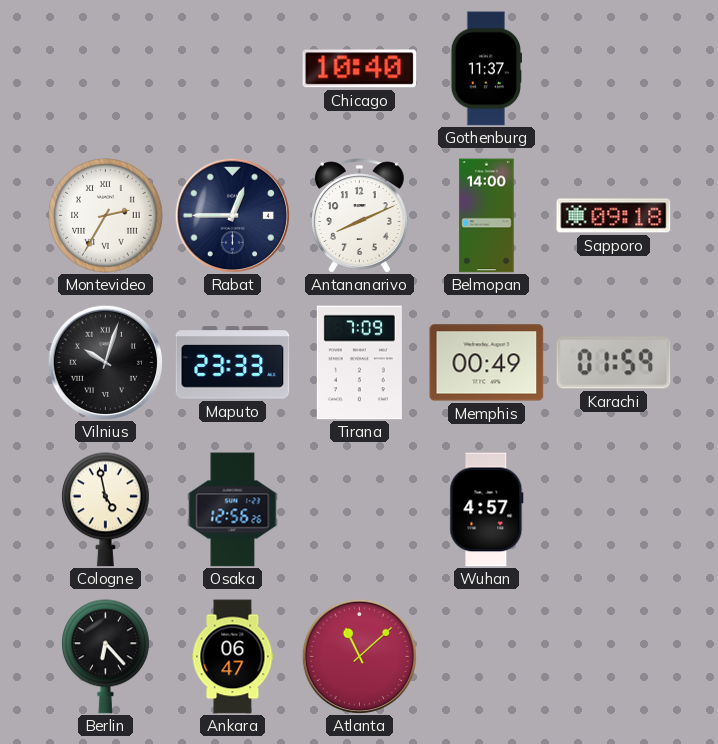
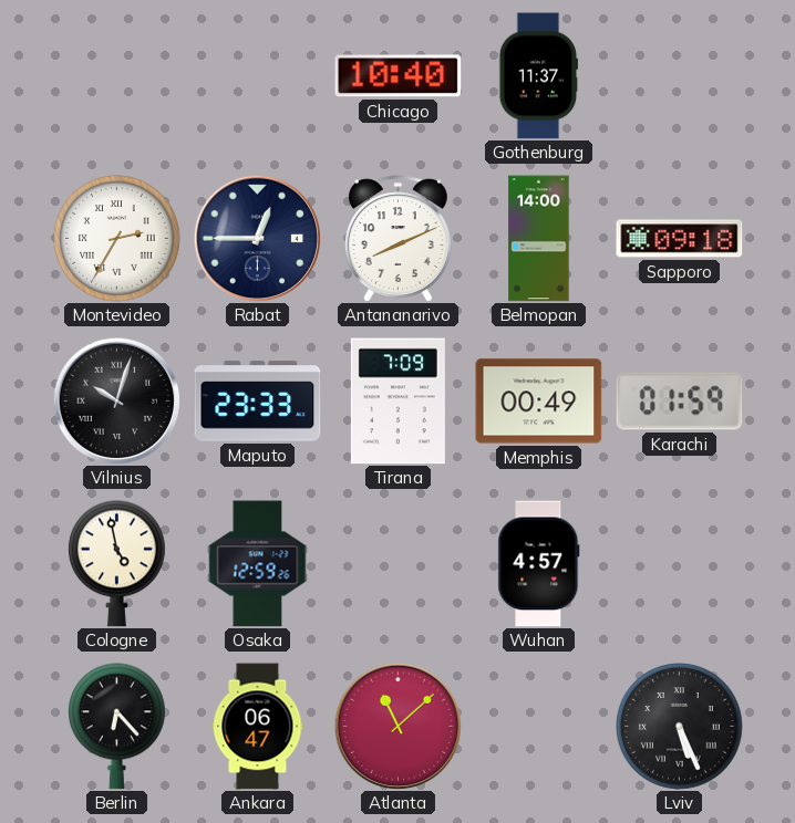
Osaka: 12:56 -> 12:59
Lviv: none -> 5:26
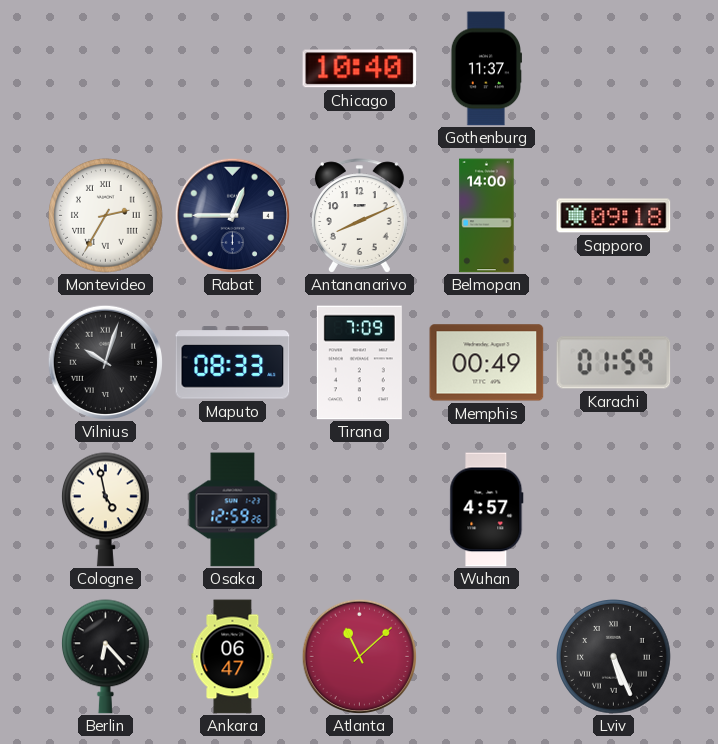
Maputo: 23:33 -> 08:33
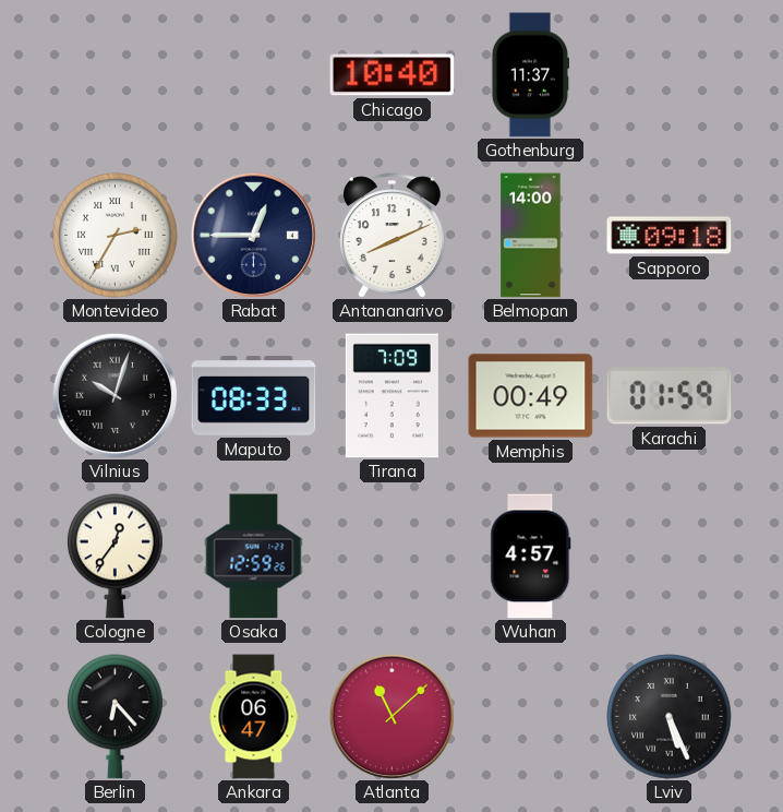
Cologne: 4:58 -> 12:36
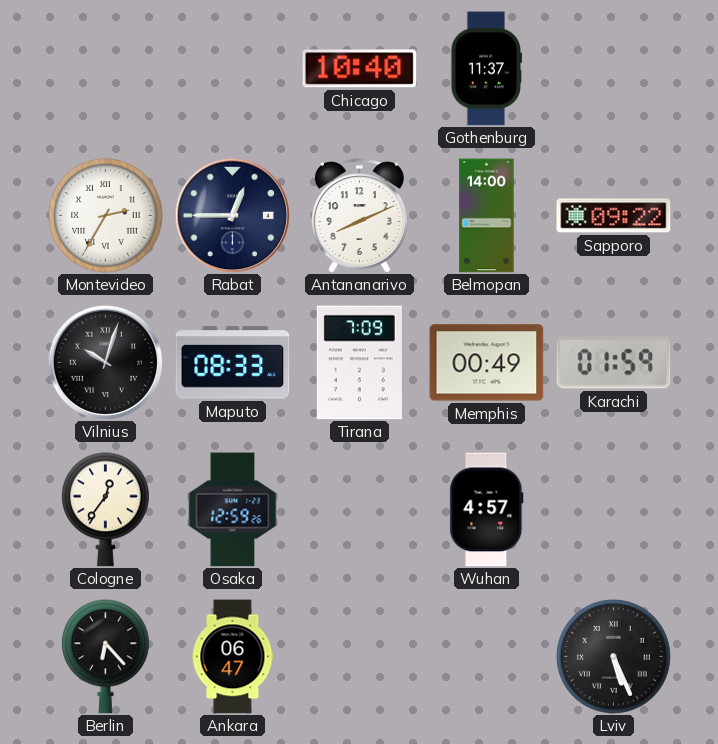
Sapporo: 09:18 -> 09:22
Atlanta: 11:08 -> none
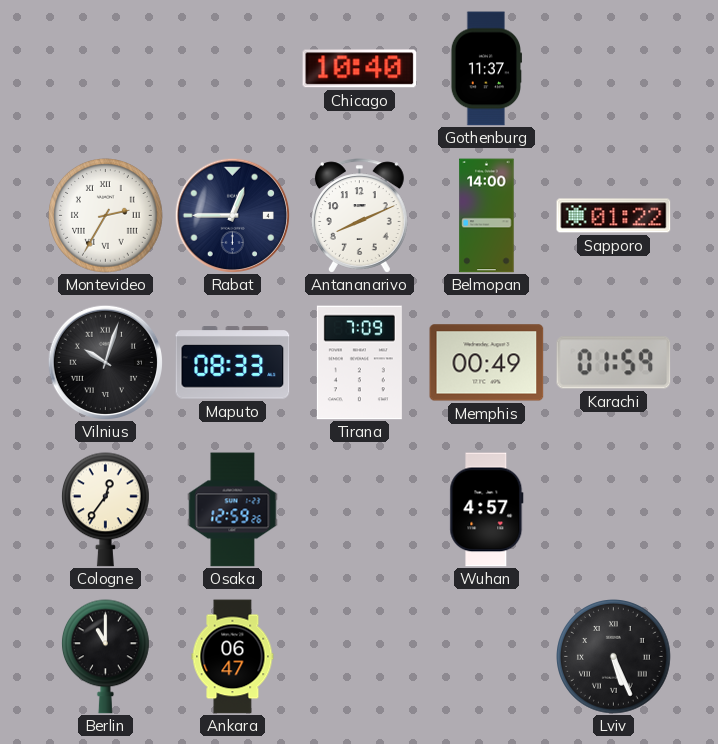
Sapporo: 09:22 -> 01:22
Berlin: 6:23 -> 11:00
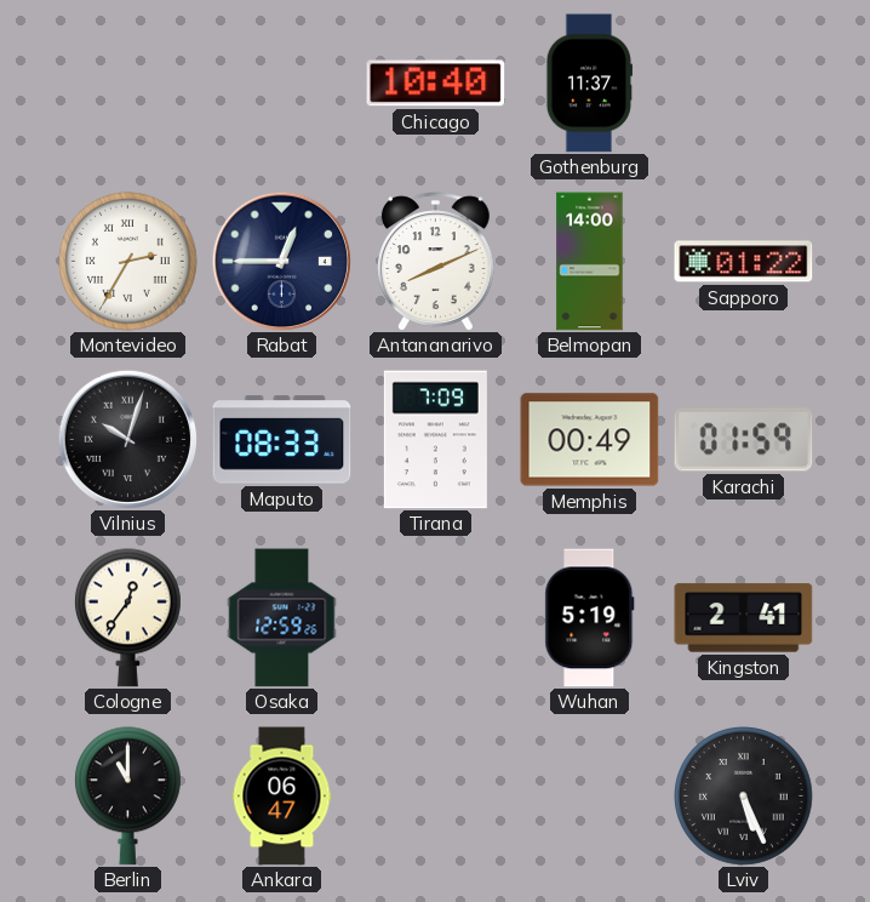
Wuhan: 4:57 -> 5:19
Kingston: none -> 2:41
